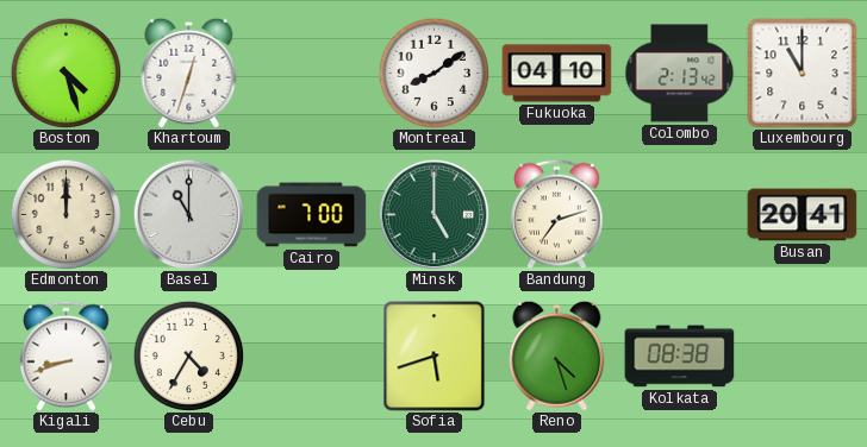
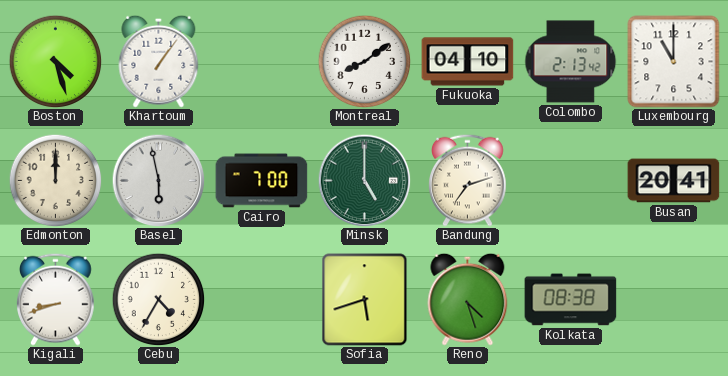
Khartoum: 12:33 -> 1:06
Basel: 11:00 -> 5:58
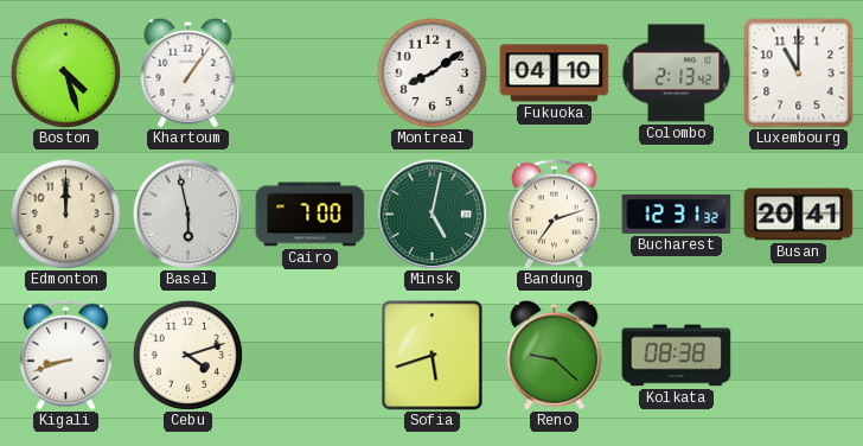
Minsk: 5:00 -> 5:02
Bucharest: none -> 12:31
Cebu: 4:35 -> 4:12
Reno: 4:27 -> 9:22
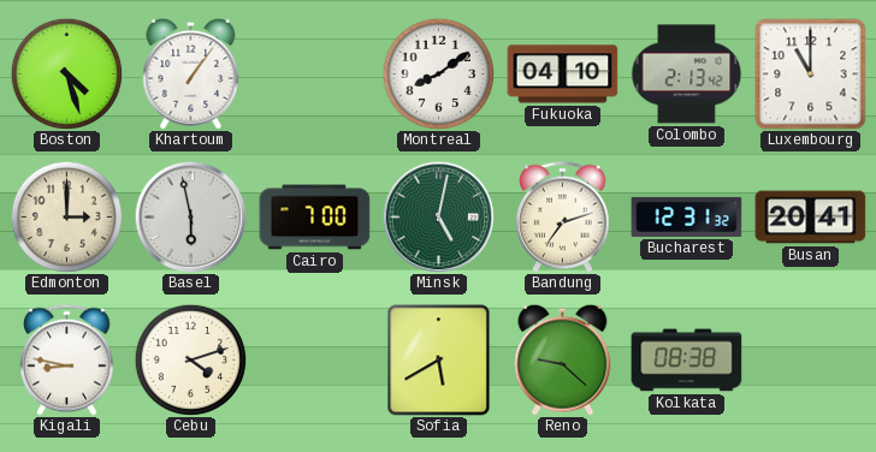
Edmonton: 12:00 -> 3:00
Kigali: 8:42 -> 8:47
Sofia: 5:42 -> 5:40
